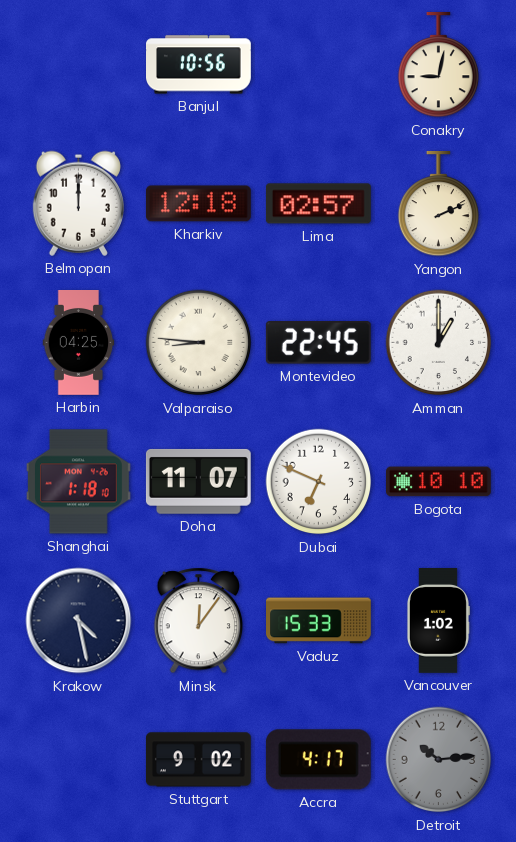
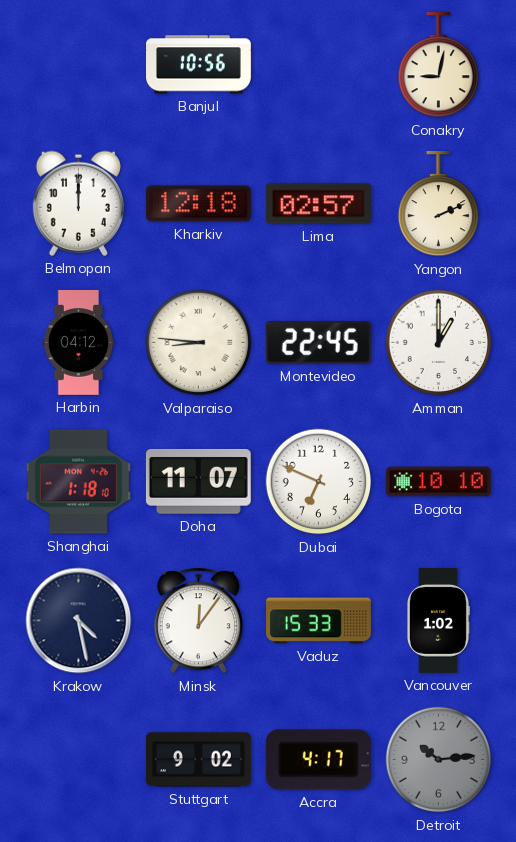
Harbin: 04:25 -> 04:12
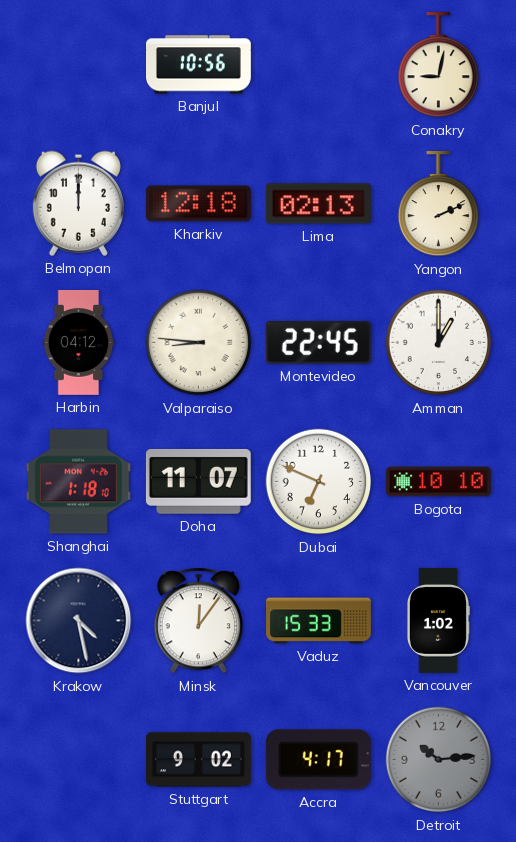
Lima: 02:57 -> 02:13
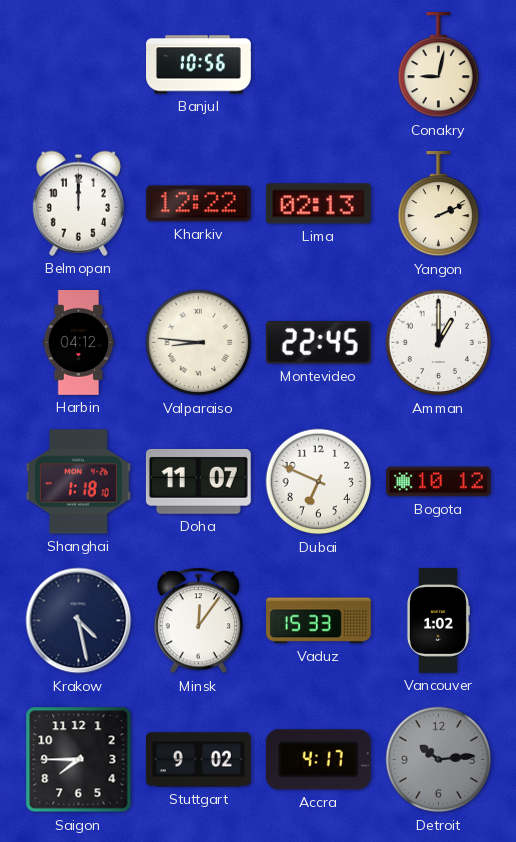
Kharkiv: 12:18 -> 12:22
Bogota: 10:10 -> 10:12
Saigon: none -> 7:45
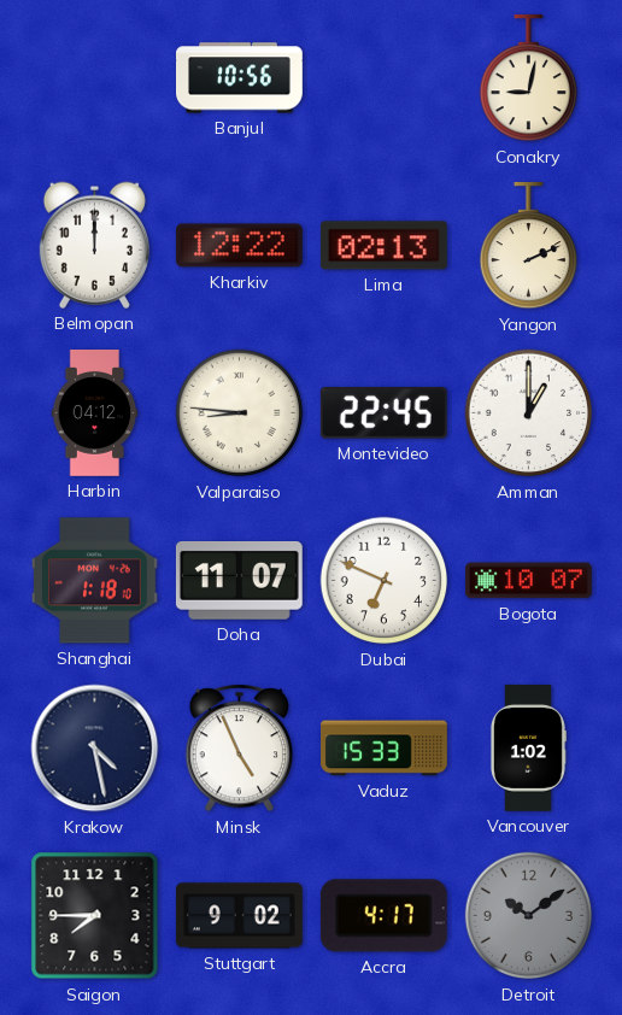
Bogota: 10:12 -> 10:07
Minsk: 12:06 -> 4:56
Detroit: 10:14 -> 10:09
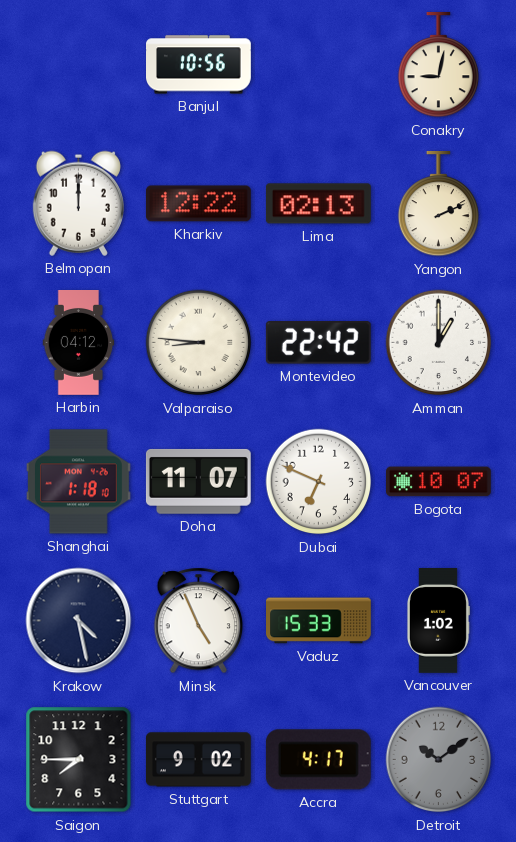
Montevideo: 22:45 -> 22:42
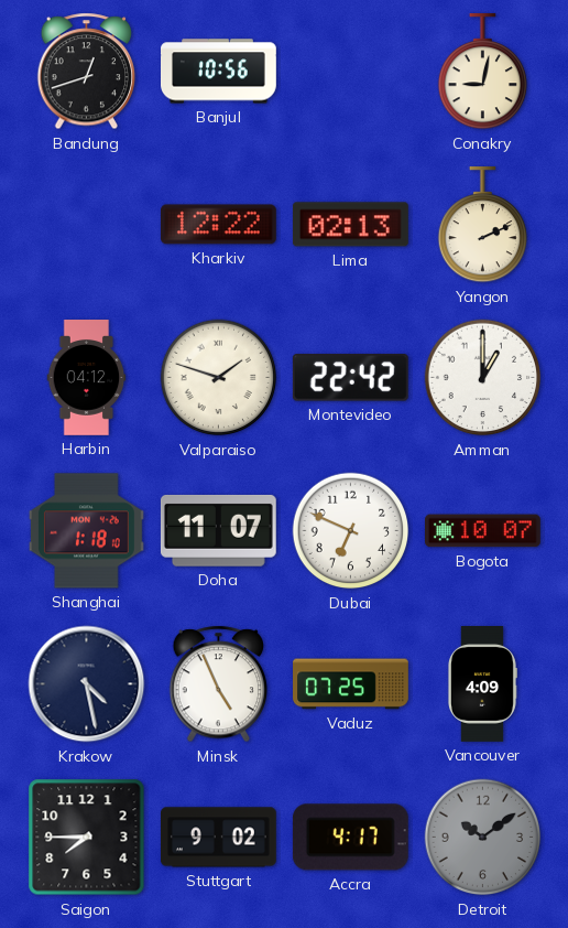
Bandung: none -> 12:42
Belmopan: 12:00 -> none
Valparaiso: 8:46 -> 1:48
Vaduz: 15:33 -> 07:25
Vancouver: 1:02 -> 4:09
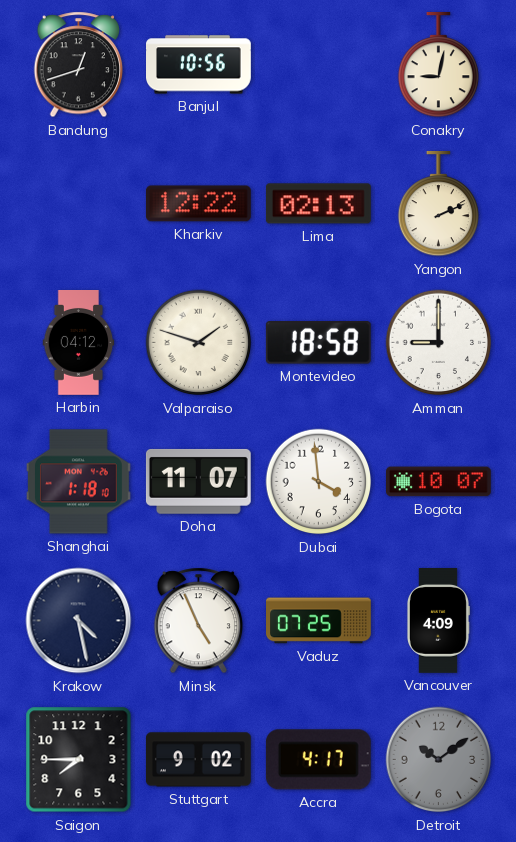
Montevideo: 22:42 -> 18:58
Amman: 1:00 -> 9:00
Dubai: 6:49 -> 3:59
